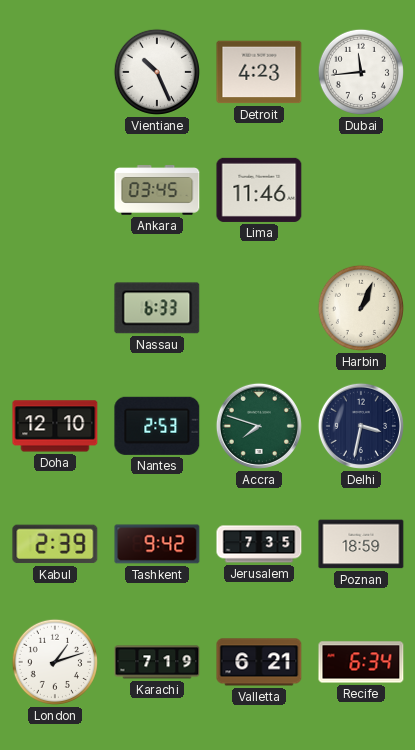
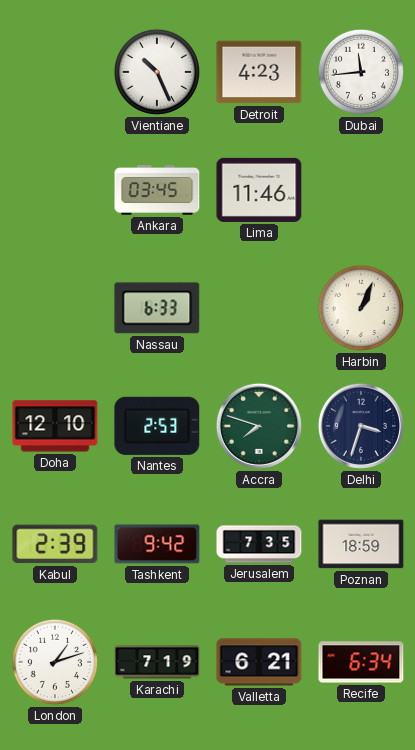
Delhi: 3:32 -> 3:33
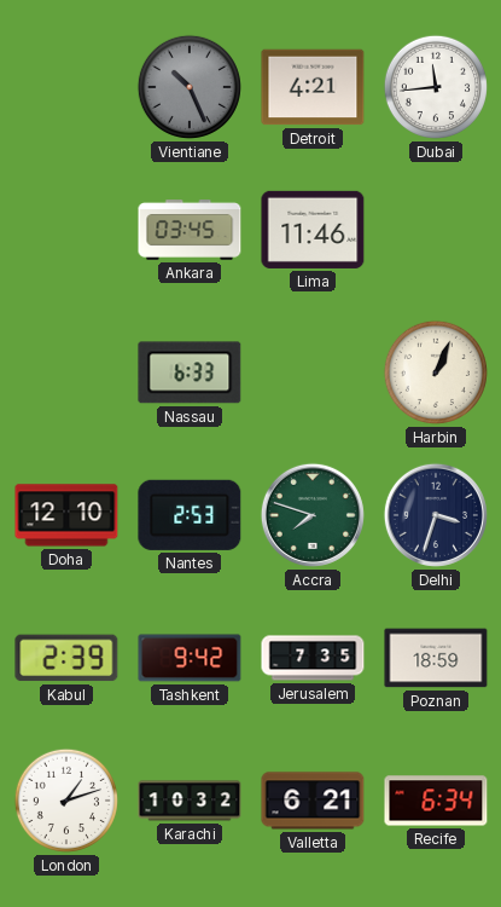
Vientiane dial: white -> grey
Detroit: 4:23 -> 4:21
Karachi: 7:19 -> 10:32
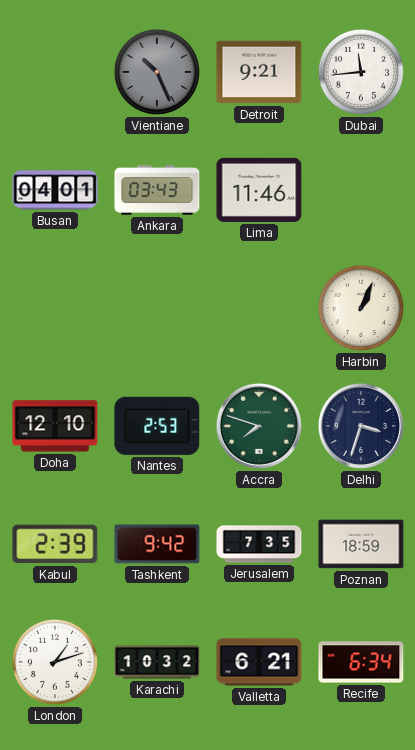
Detroit: 4:21 -> 9:21
Busan: none -> 04:01
Ankara: 03:45 -> 03:43
Nassau: 6:33 -> none
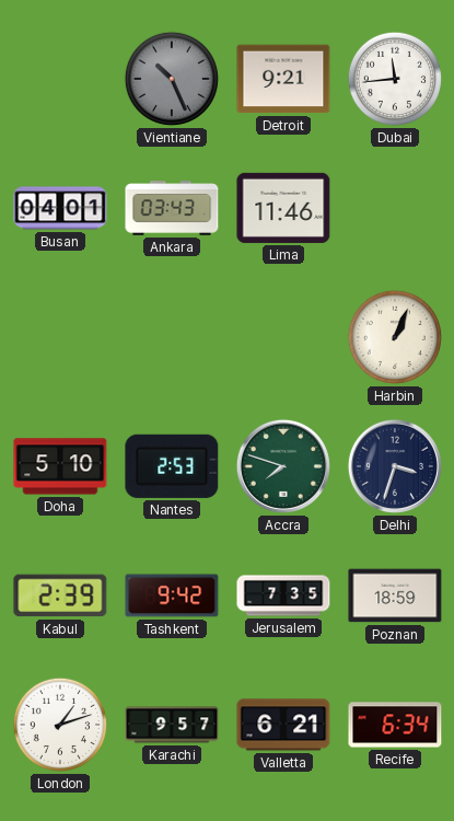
Doha: 12:10 -> 5:10
Karachi: 10:32 -> 9:57
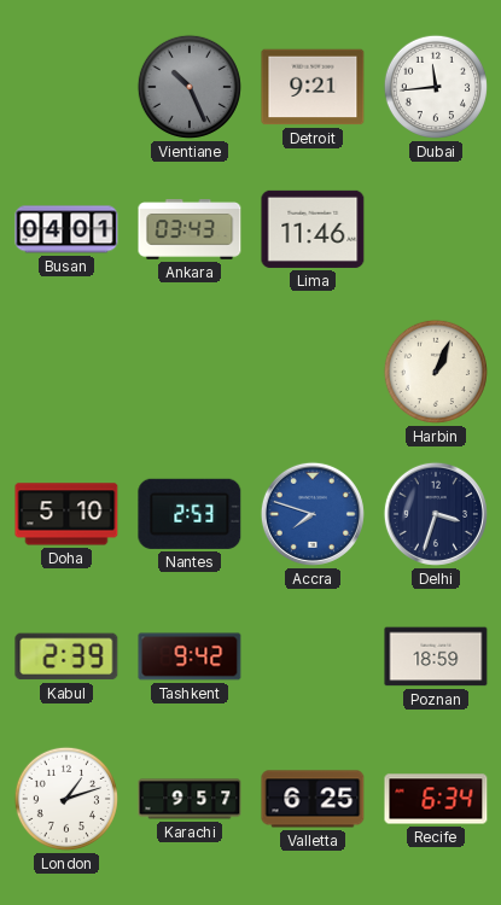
Accra dial: green -> blue
Jerusalem: 7:35 -> none
Valletta: 6:21 -> 6:25
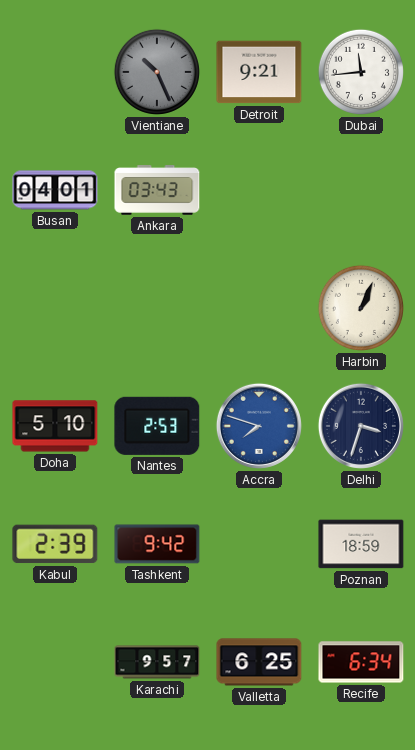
Lima: 11:46 -> none
London: 1:12 -> none
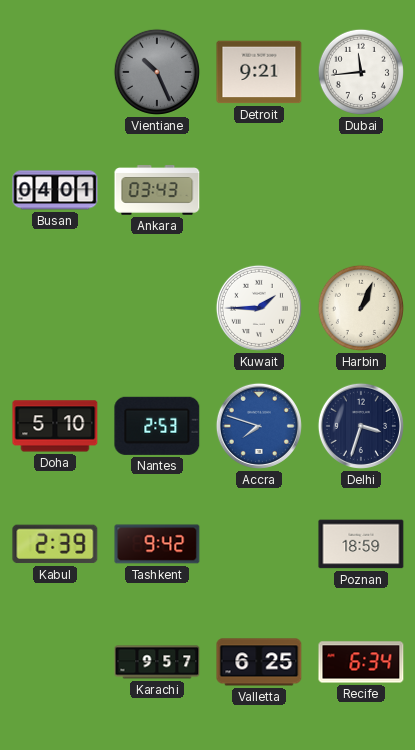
Kuwait: none -> 1:45
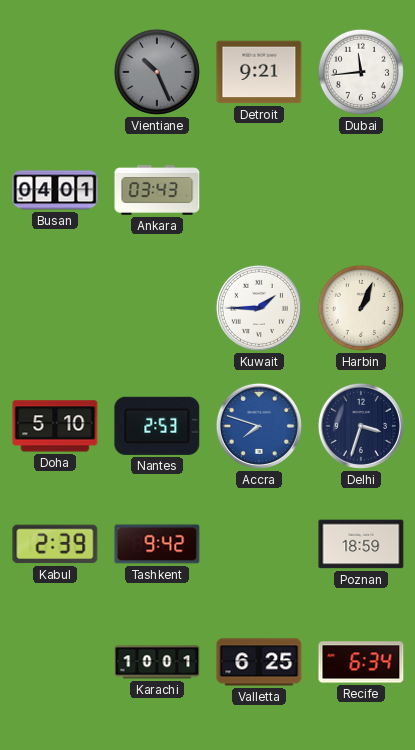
Karachi: 9:57 -> 10:01
